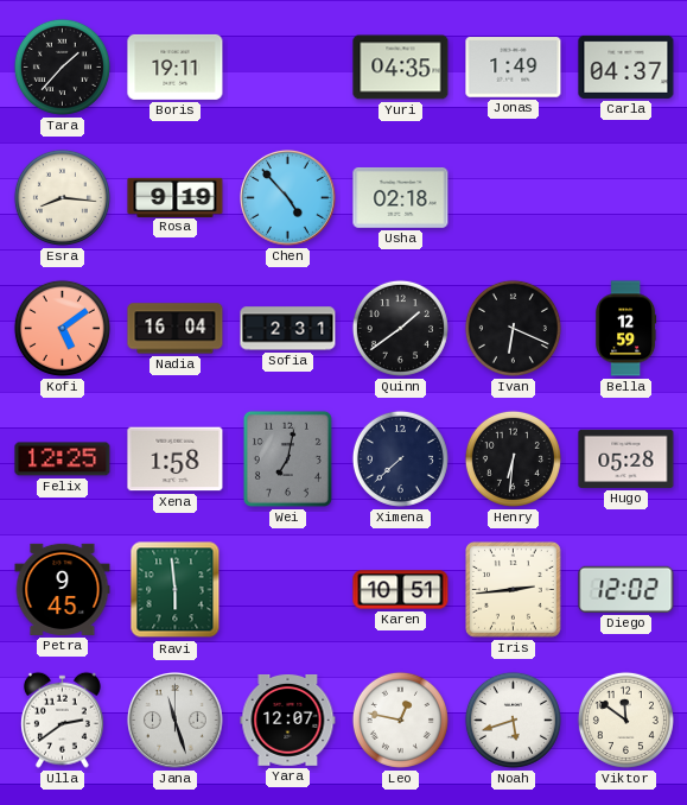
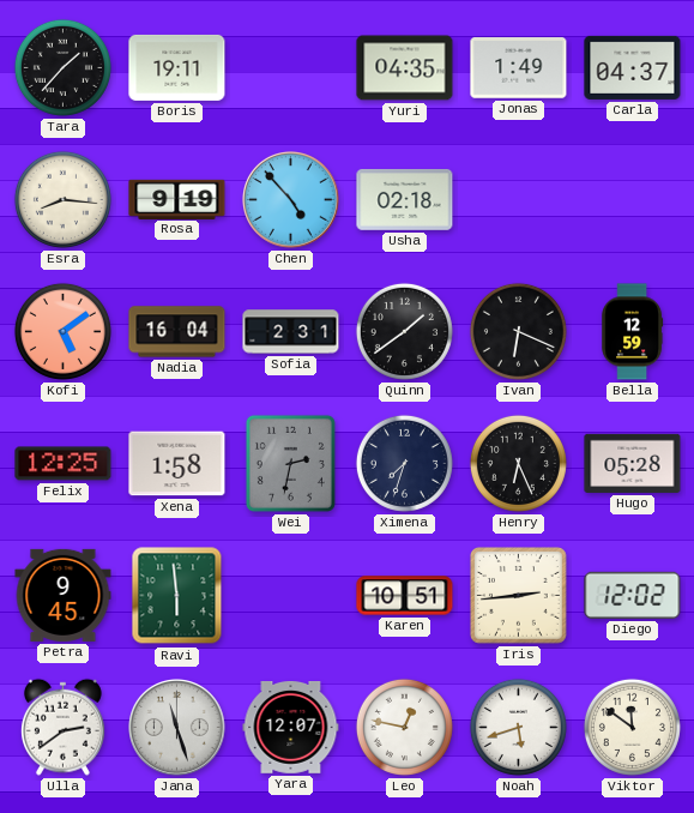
Wei: 7:02 -> 2:32
Ximena: 7:38 -> 7:33
Henry: 6:31 -> 6:26
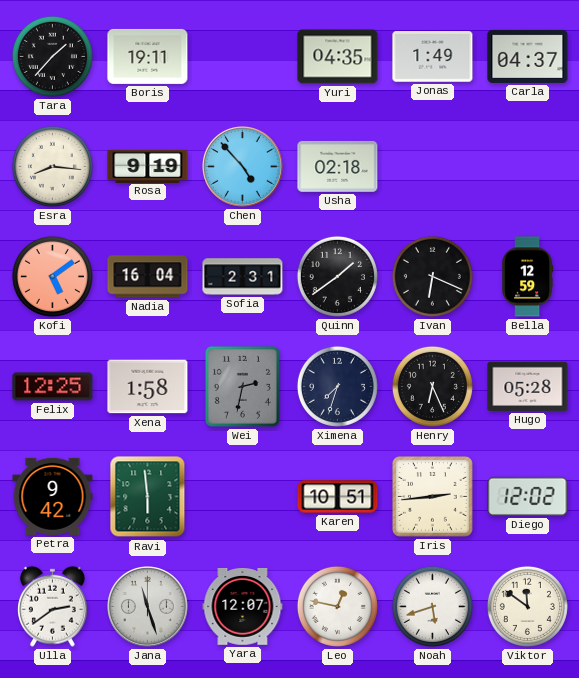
Petra: 9:45 -> 9:42
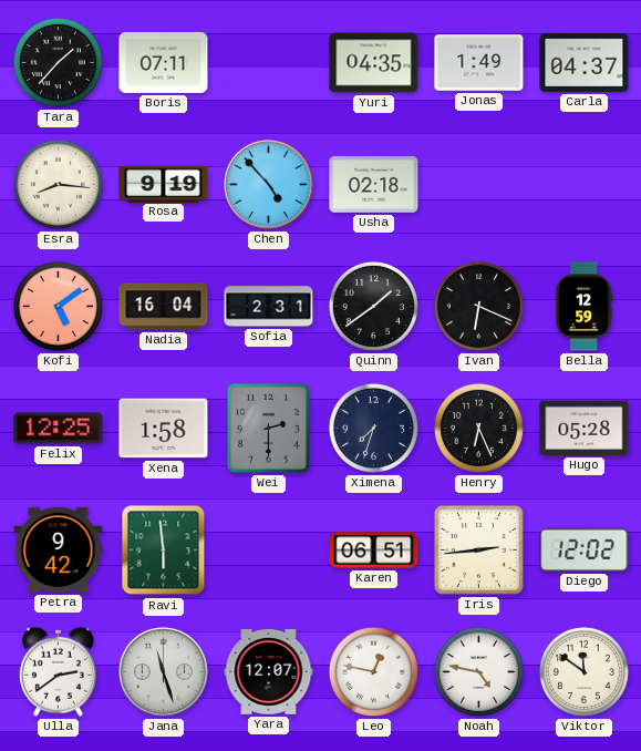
Boris: 19:11 -> 07:11
Wei: 2:32 -> 2:30
Karen: 10:51 -> 06:51
Noah: 5:42 -> 4:47
